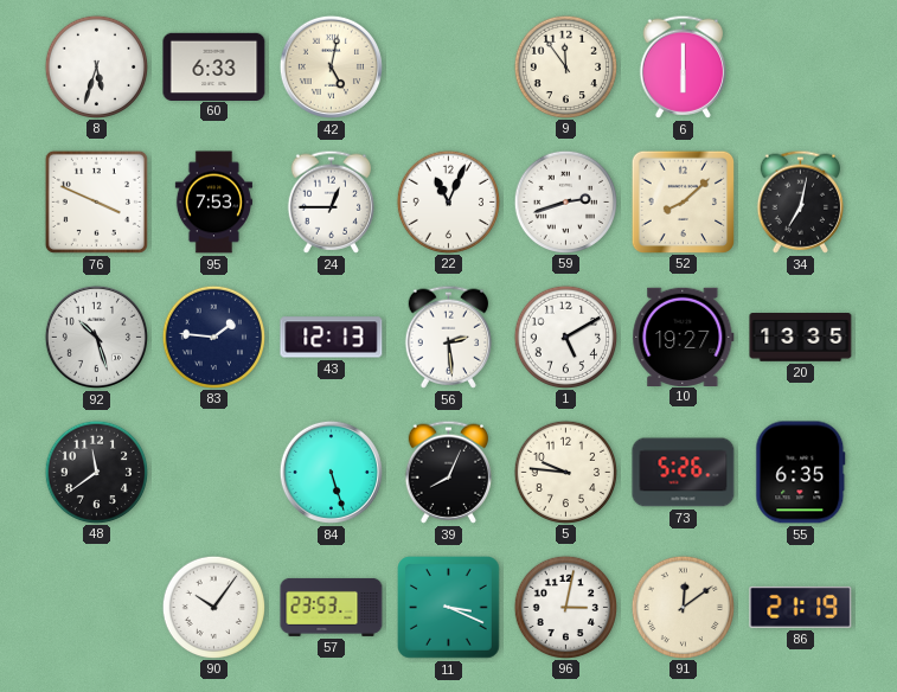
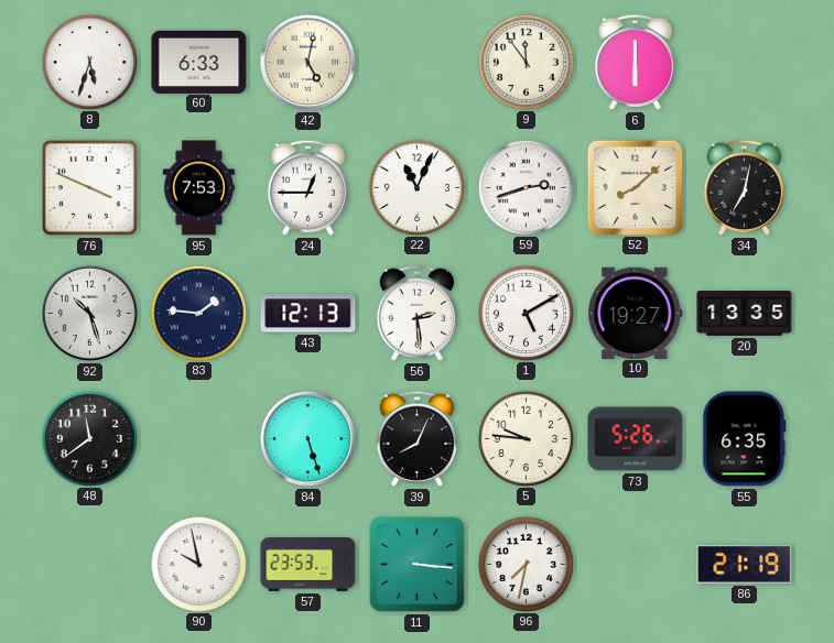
90: 10:06 -> 9:58
11: 3:19 -> 3:16
96: 3:02 -> 7:32
91: 12:09 -> none
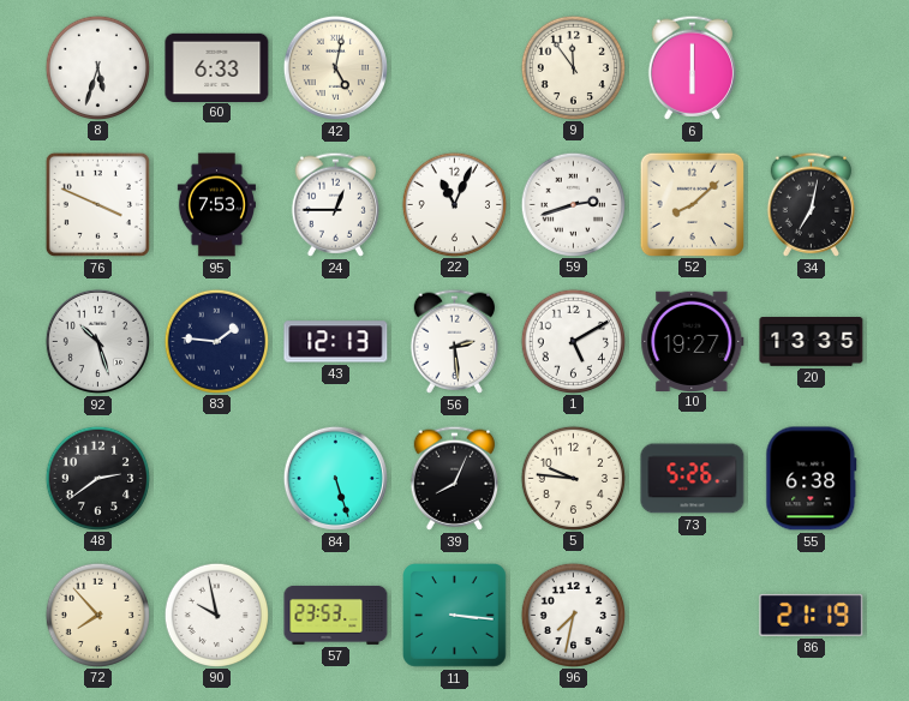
48: 11:39 -> 2:39
55: 6:35 -> 6:38
72: none -> 7:53
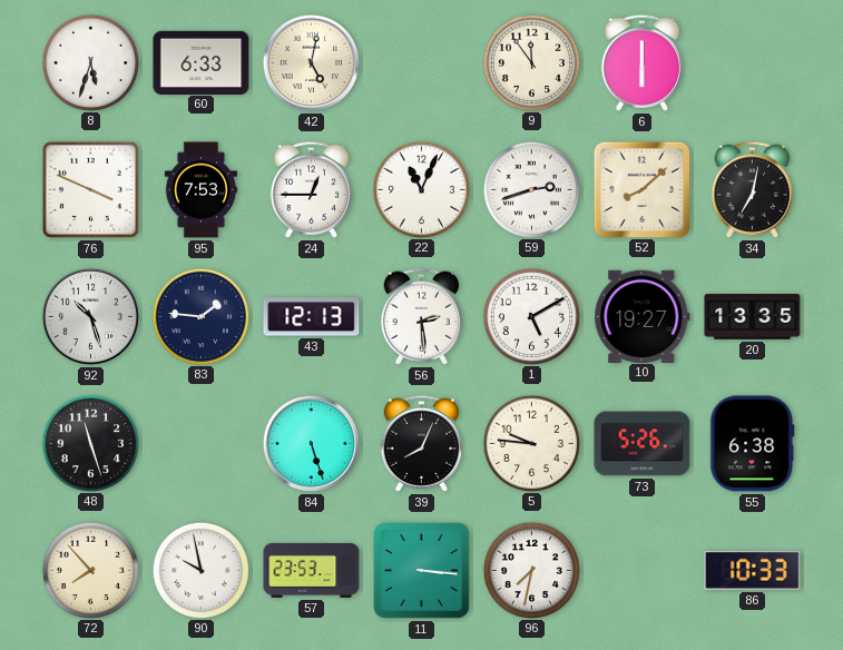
48: 2:39 -> 11:27
86: 21:19 -> 10:33
